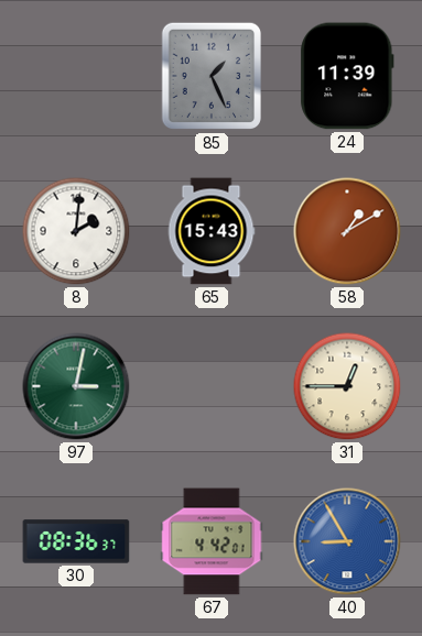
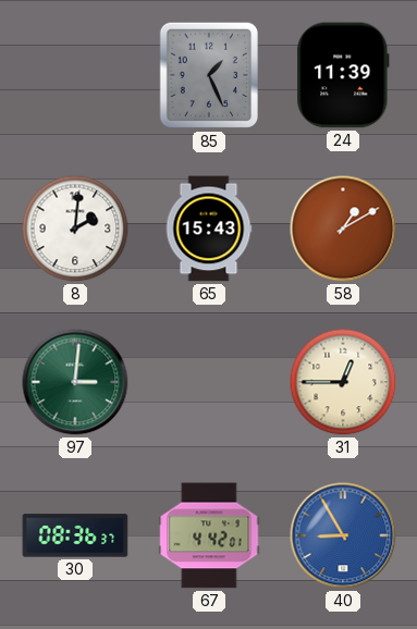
97: 3:02 -> 3:01
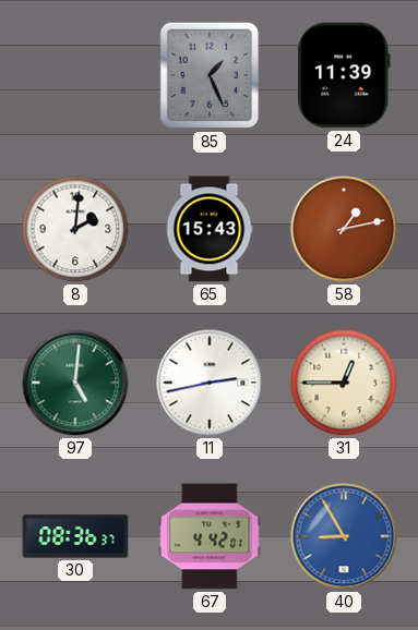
58: 1:10 -> 1:13
97: 3:01 -> 5:01
11: none -> 2:43
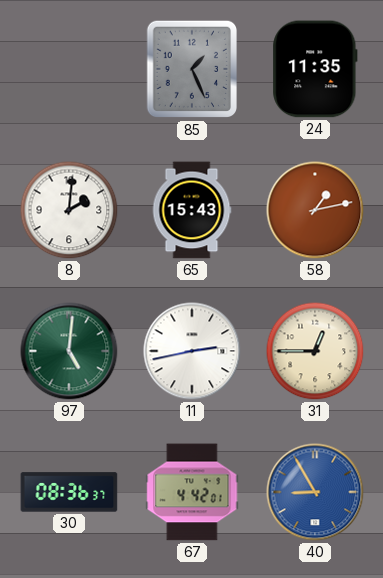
24: 11:39 -> 11:35
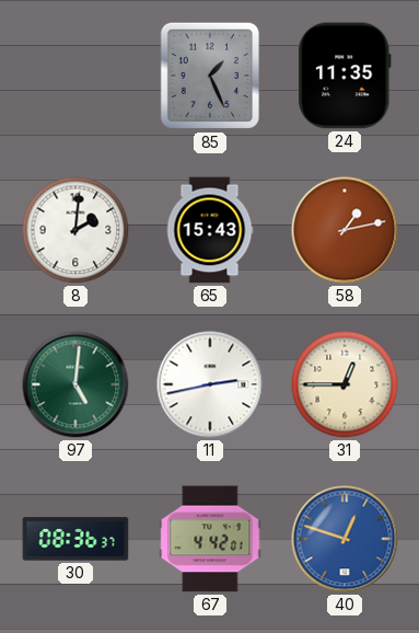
40: 8:55 -> 12:48
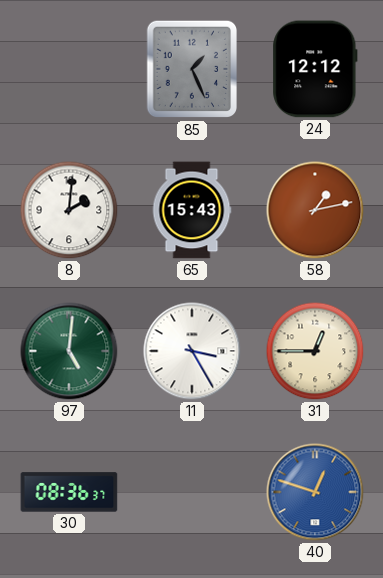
24: 11:35 -> 12:12
11: 2:43 -> 3:25
67: 4:42 -> none
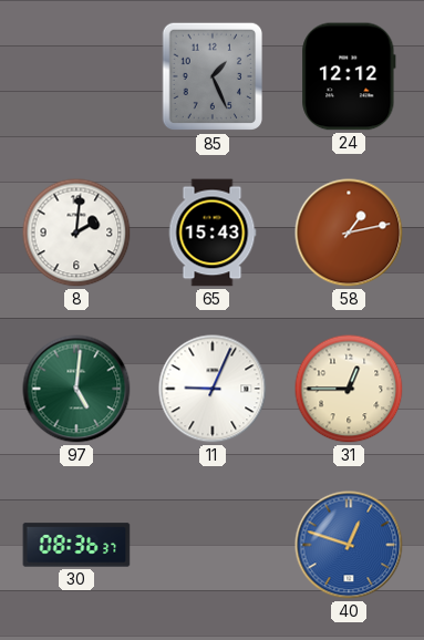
11: 3:25 -> 9:04
